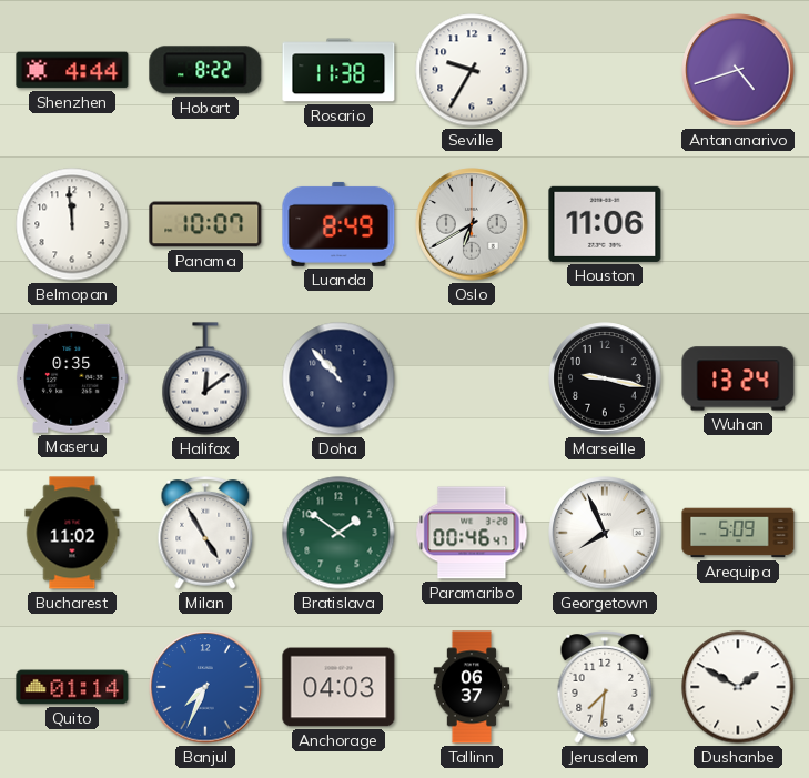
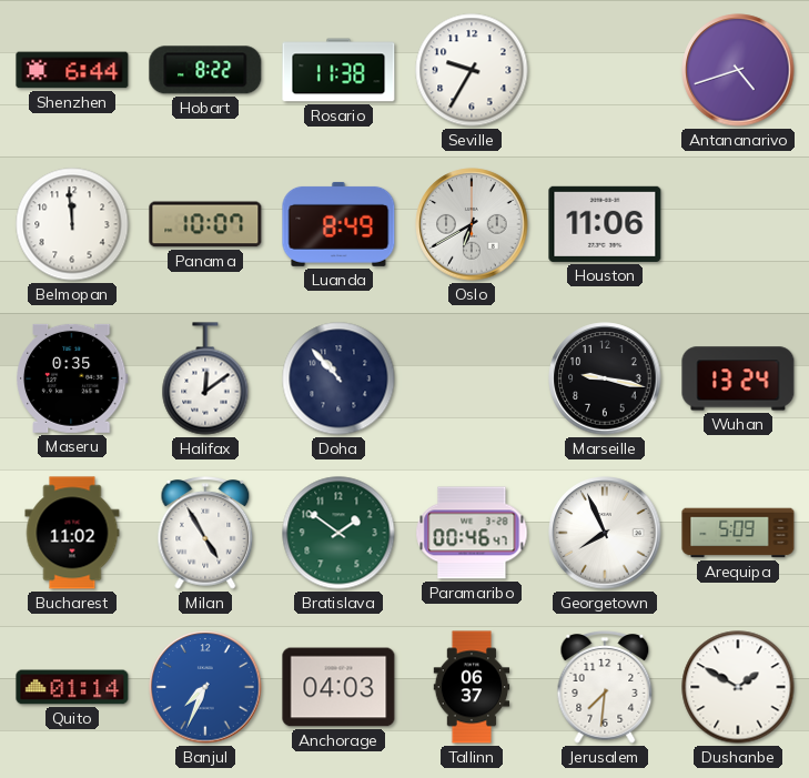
Shenzhen: 4:44 -> 6:44
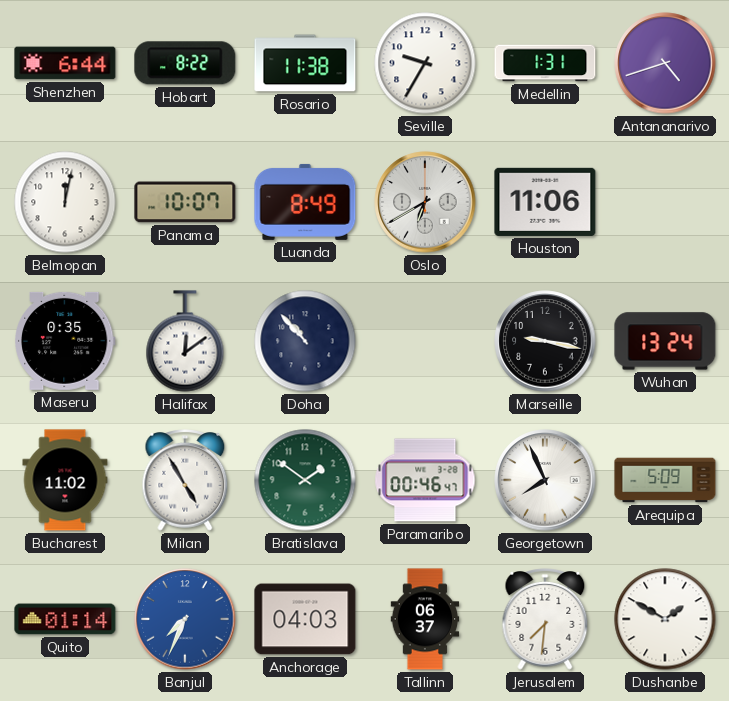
Medellin: none -> 1:31
Belmopan: 11:59 -> 12:02
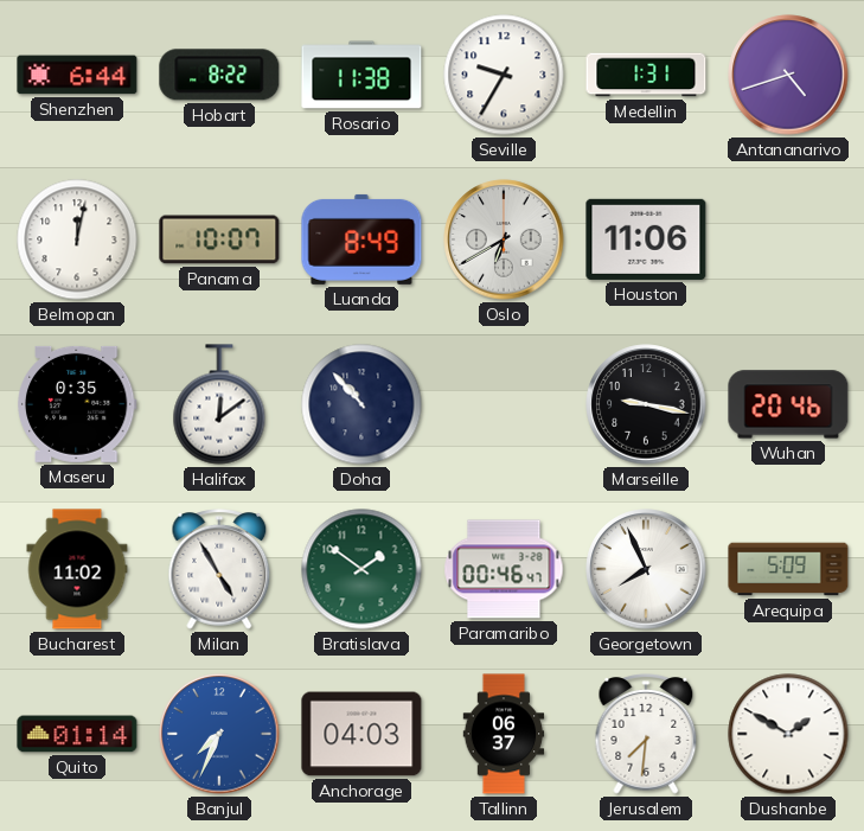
Wuhan: 13:24 -> 20:46
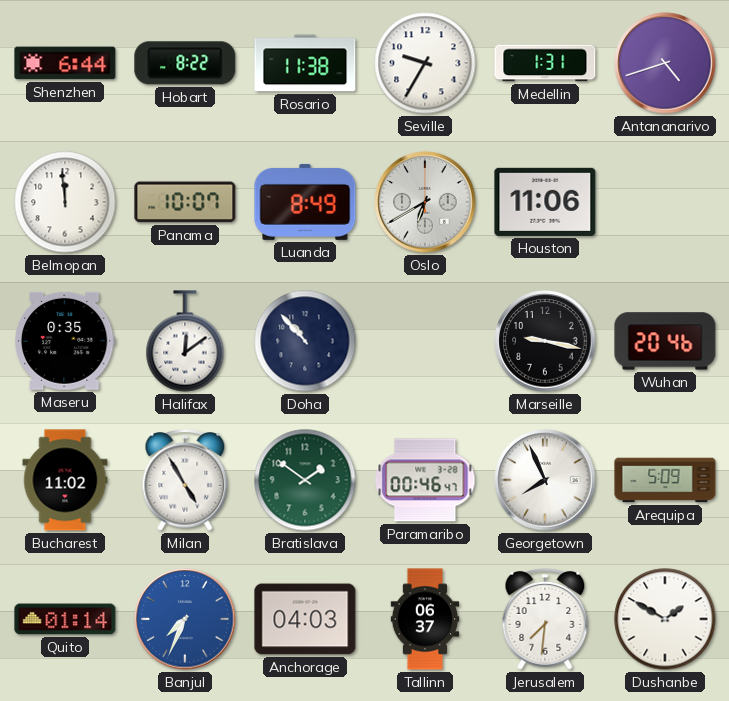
Belmopan: 12:02 -> 11:59
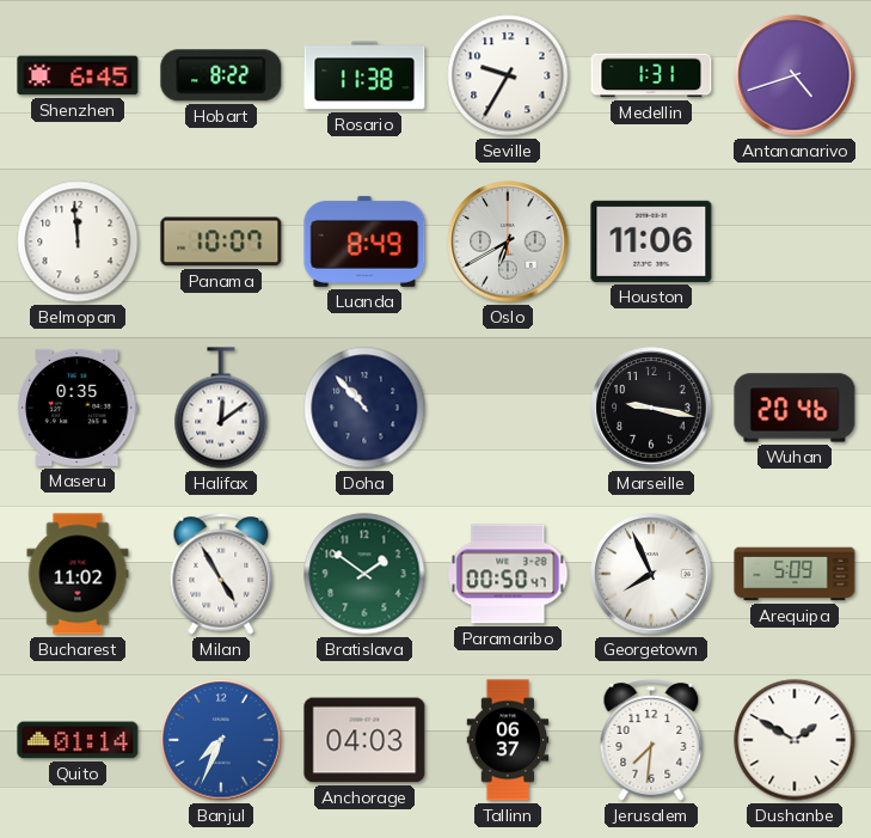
Shenzhen: 6:44 -> 6:45
Paramaribo: 00:46 -> 00:50
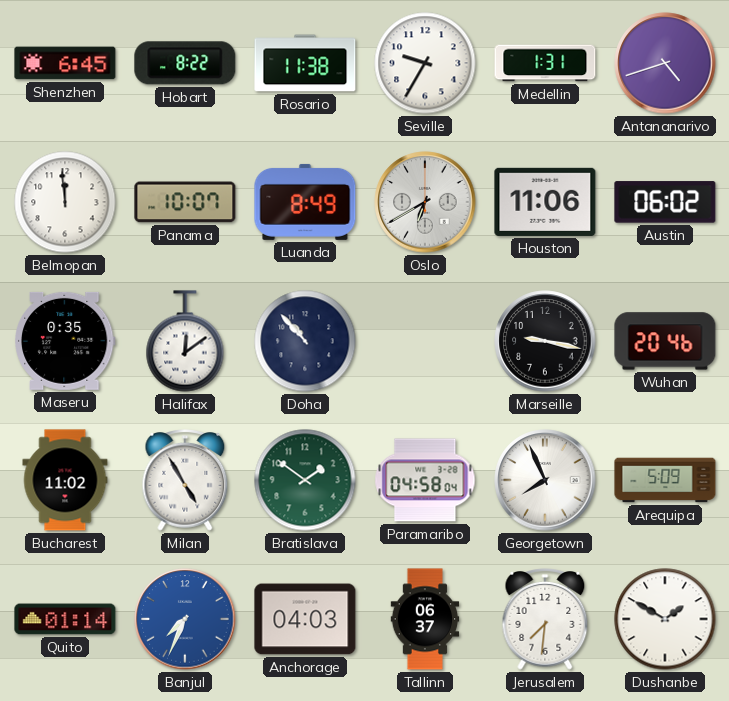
Austin: none -> 06:02
Paramaribo: 00:50 -> 04:58
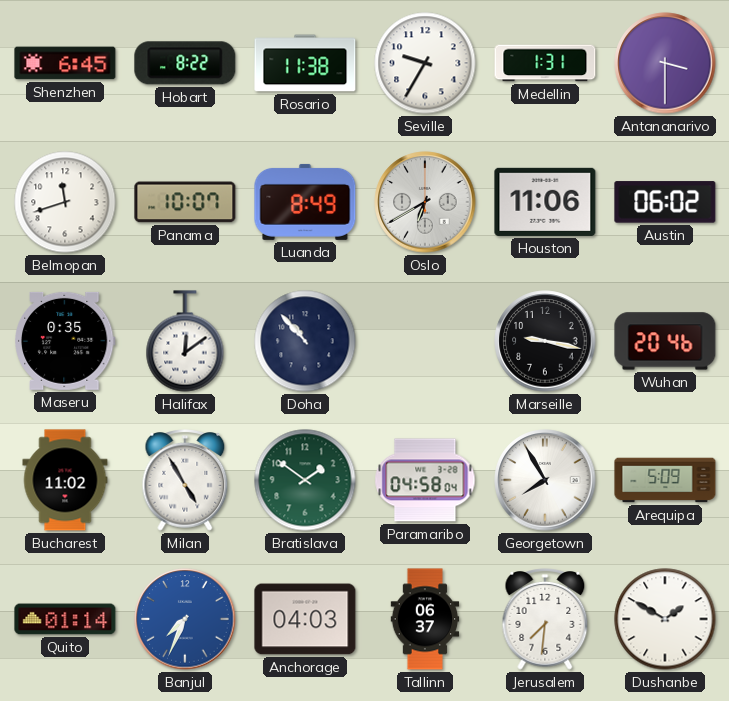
Antananarivo: 4:42 -> 3:30
Belmopan: 11:59 -> 11:42
Georgetown: 7:56 -> 7:55
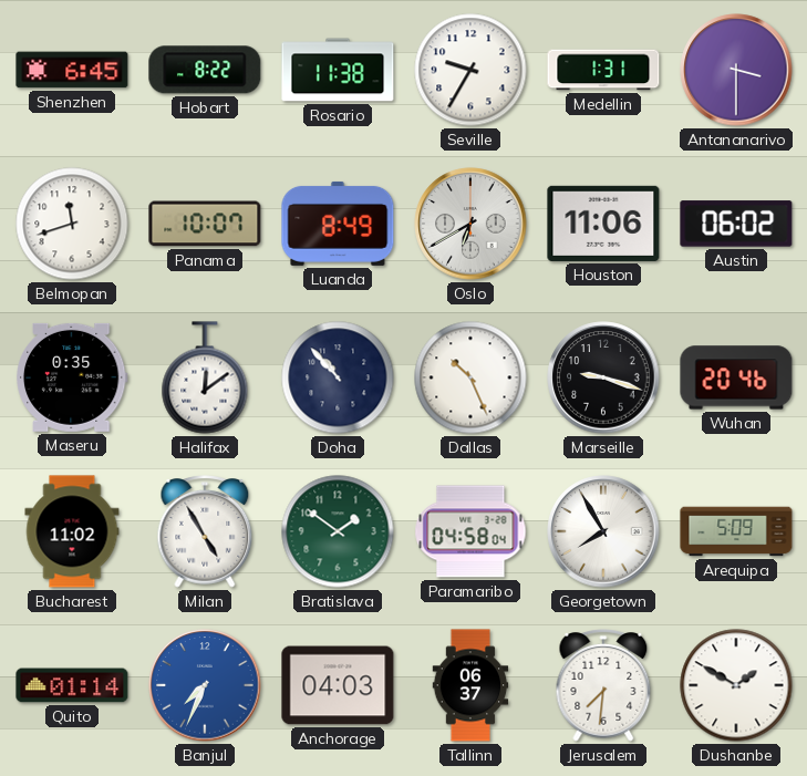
Dallas: none -> 10:26
Marseille: 9:17 -> 9:18
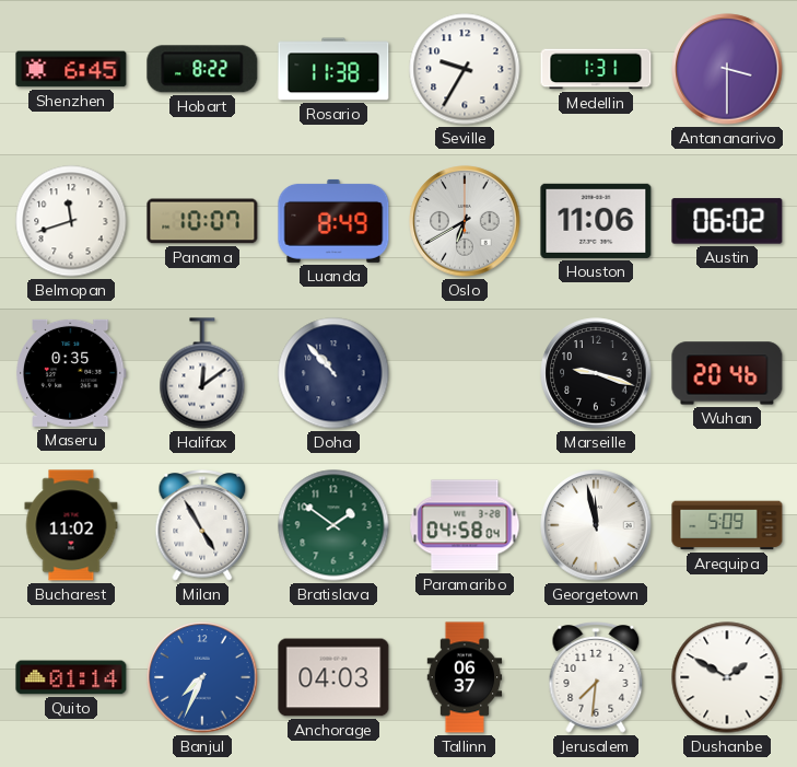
Dallas: 10:26 -> none
Georgetown: 7:55 -> 11:58
